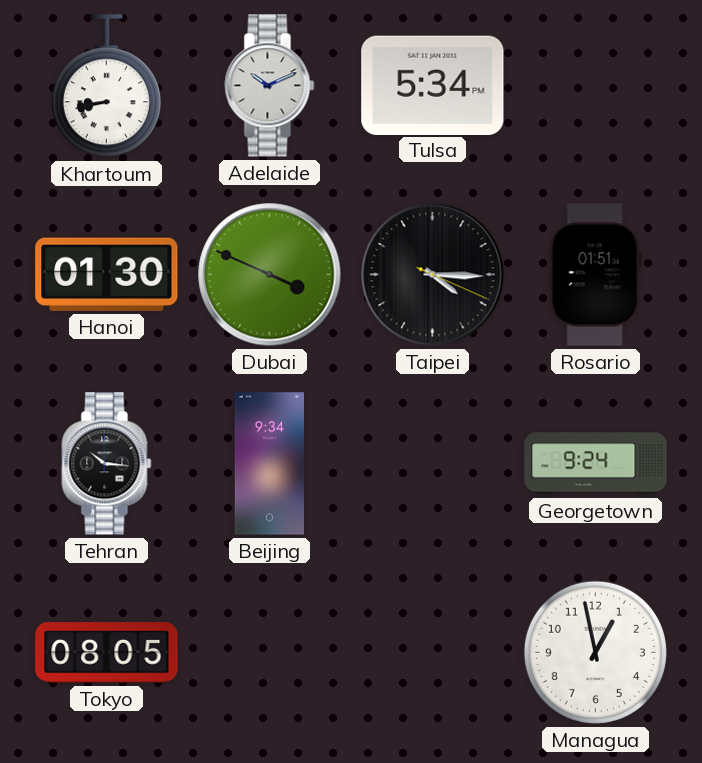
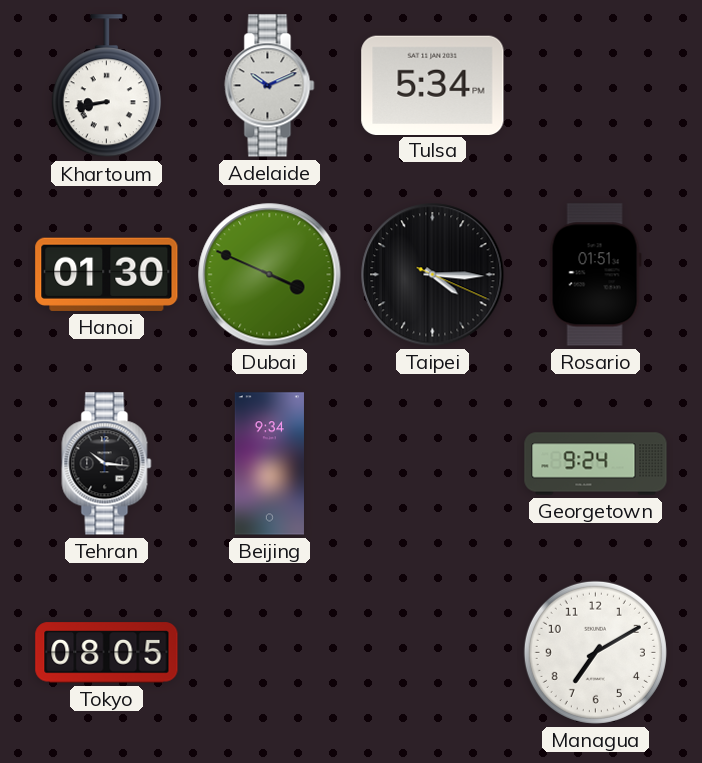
Managua: 12:58 -> 7:10
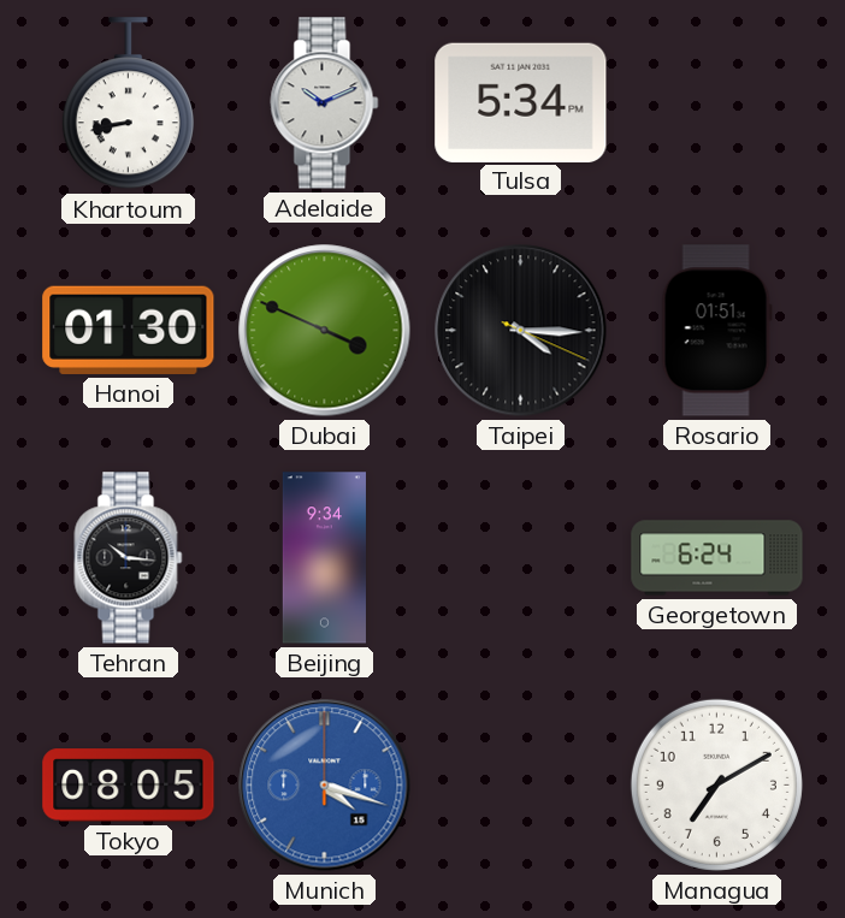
Georgetown: 9:24 -> 6:24
Munich: none -> 4:18
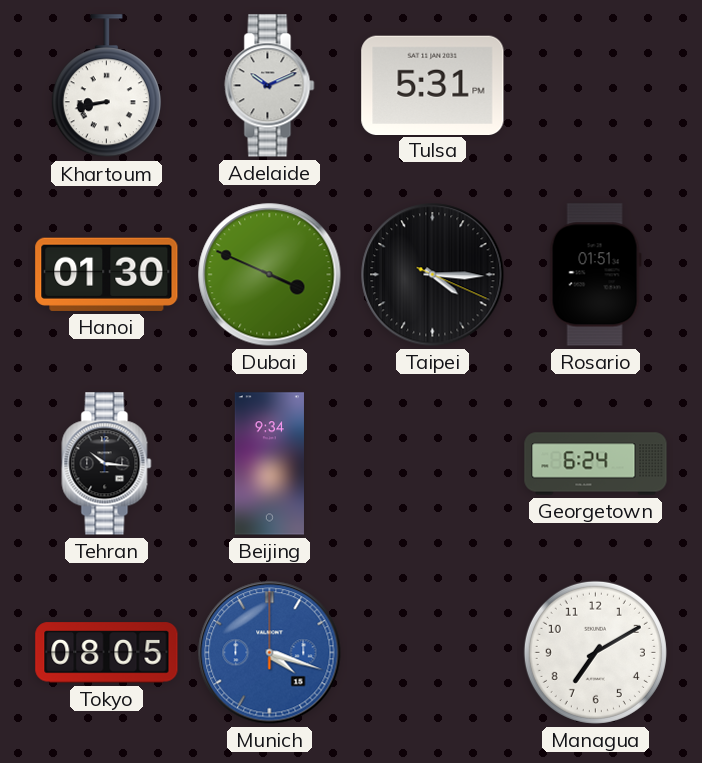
Tulsa: 5:34 -> 5:31
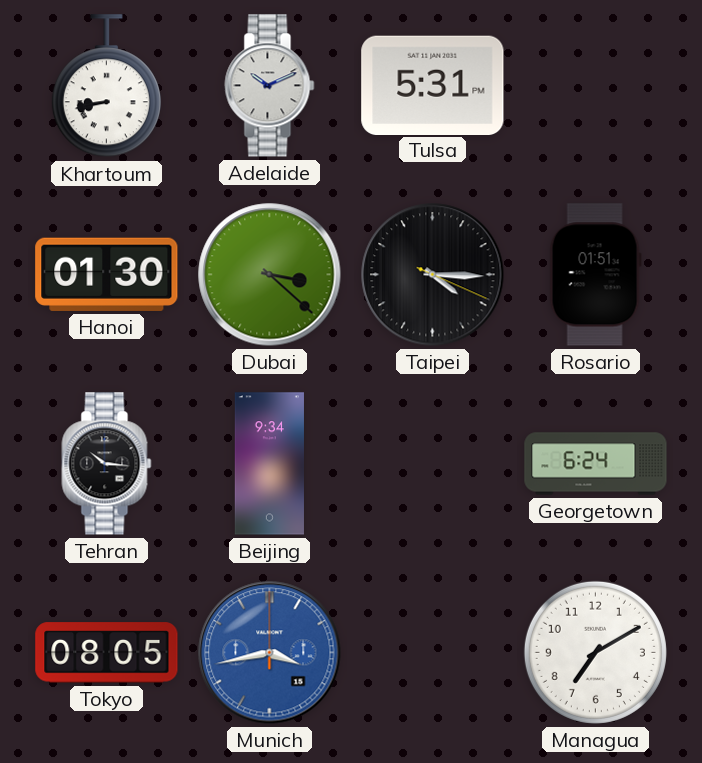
Dubai: 3:49 -> 3:22
Munich: 4:18 -> 3:43
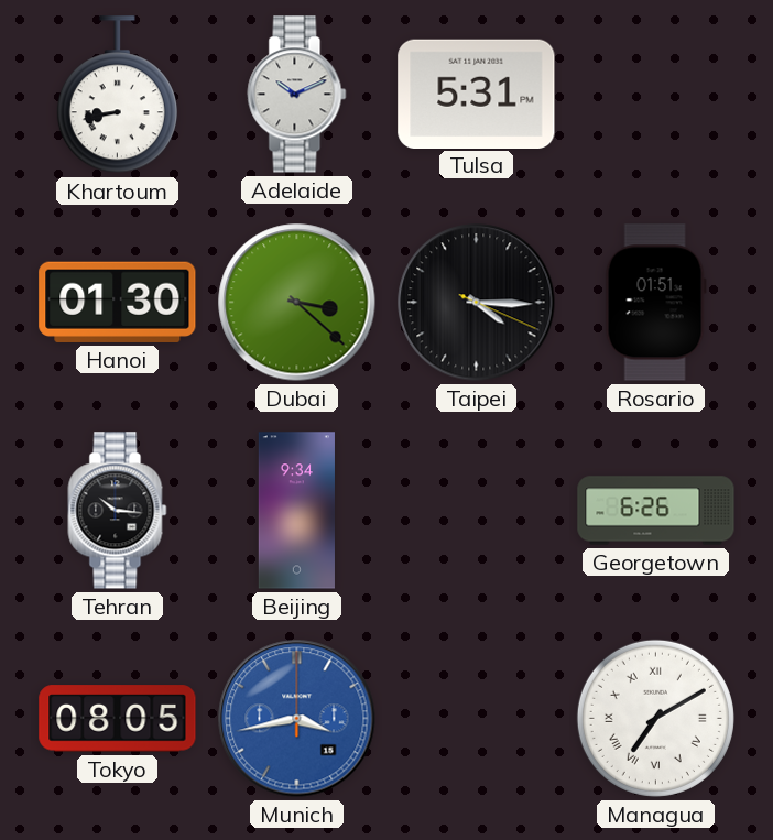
Georgetown: 6:24 -> 6:26
Managua numerals: Arabic -> Roman
